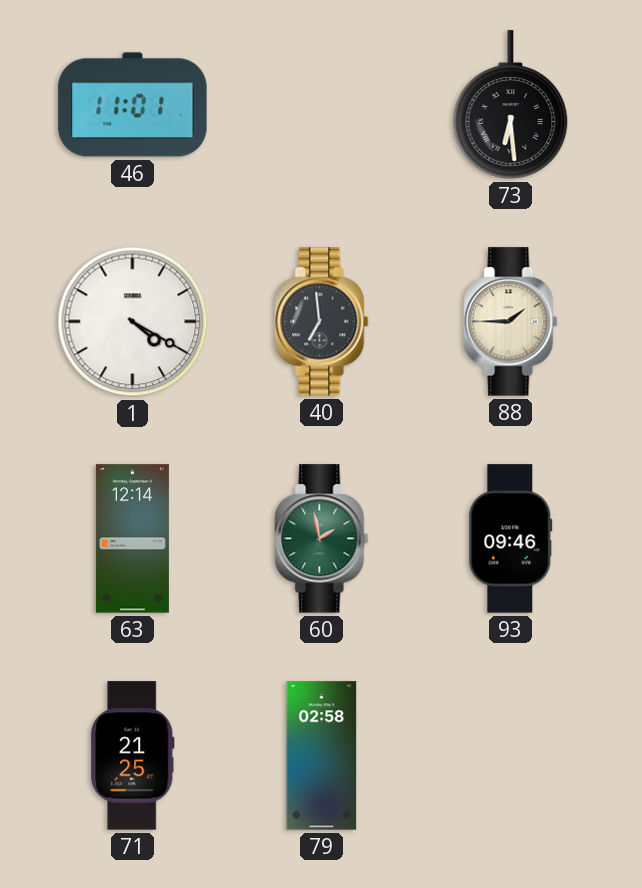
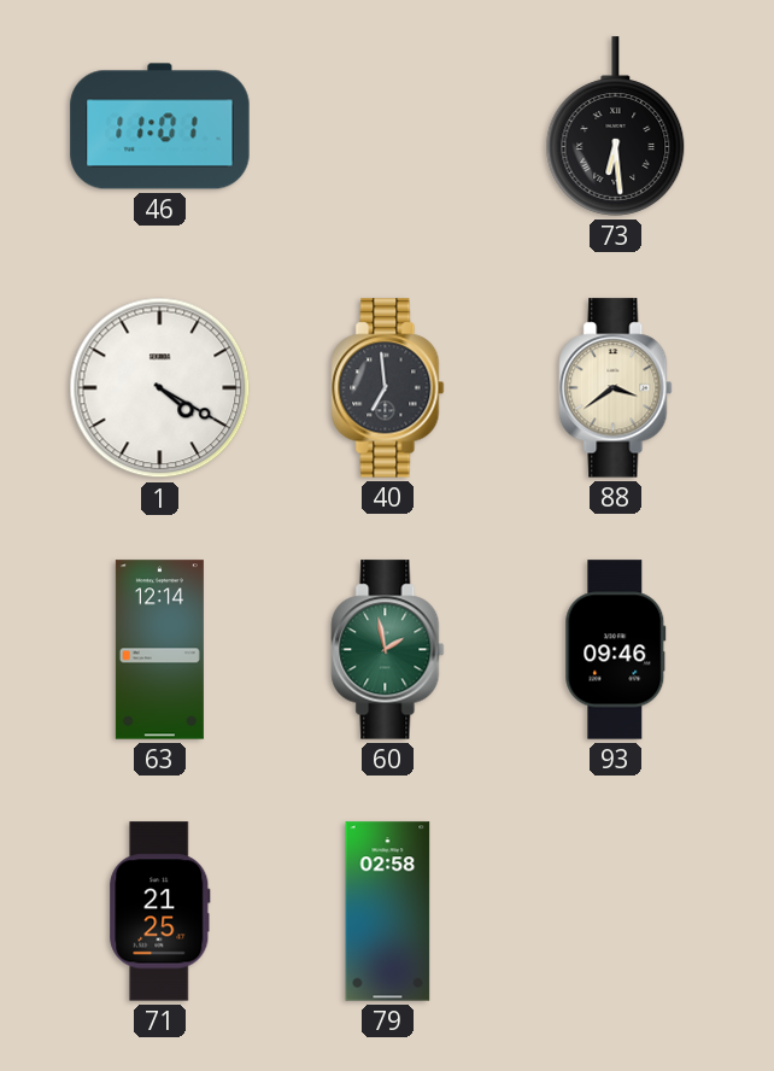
88: 1:45 -> 3:39
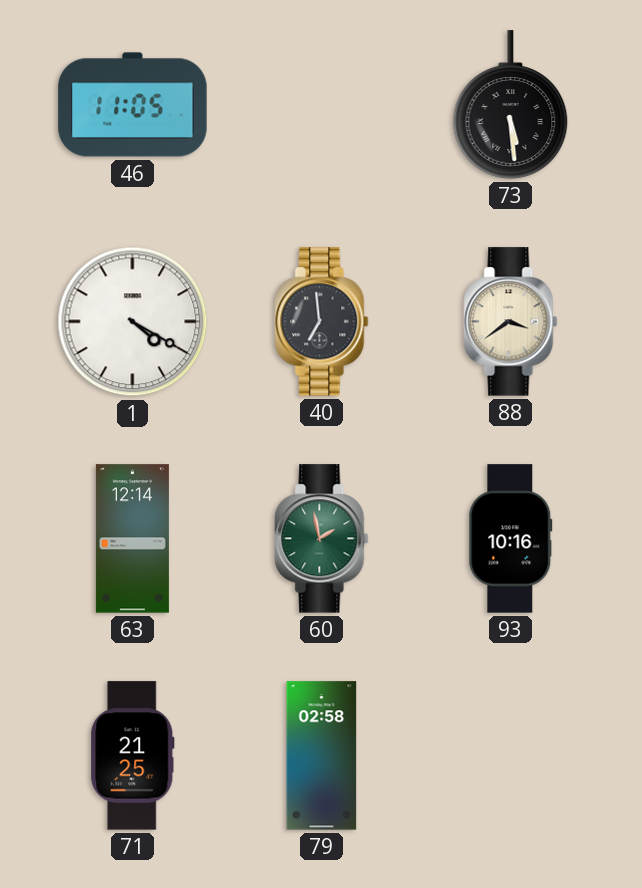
46: 11:01 -> 11:05
73: 6:29 -> 5:29
93: 09:46 -> 10:16
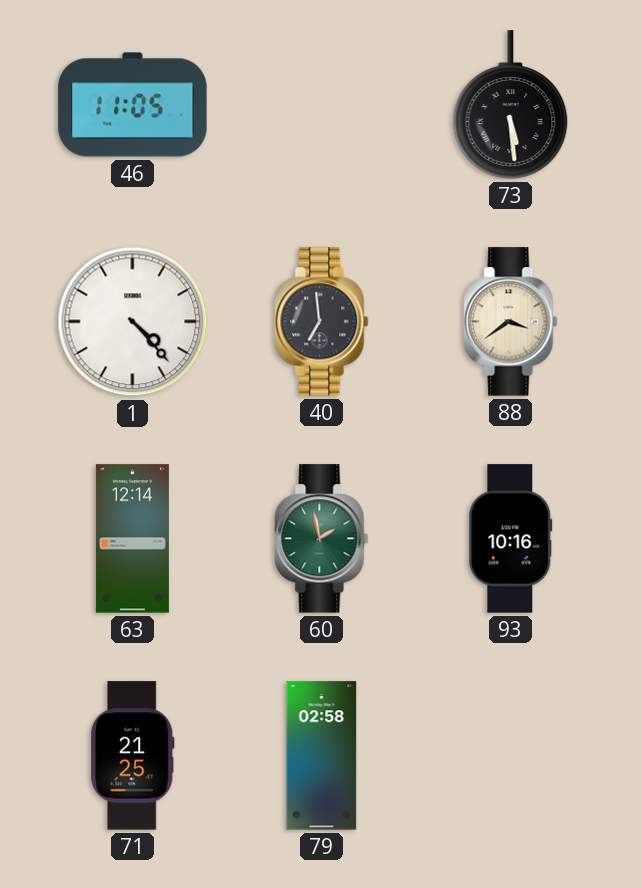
1: 4:20 -> 4:23
